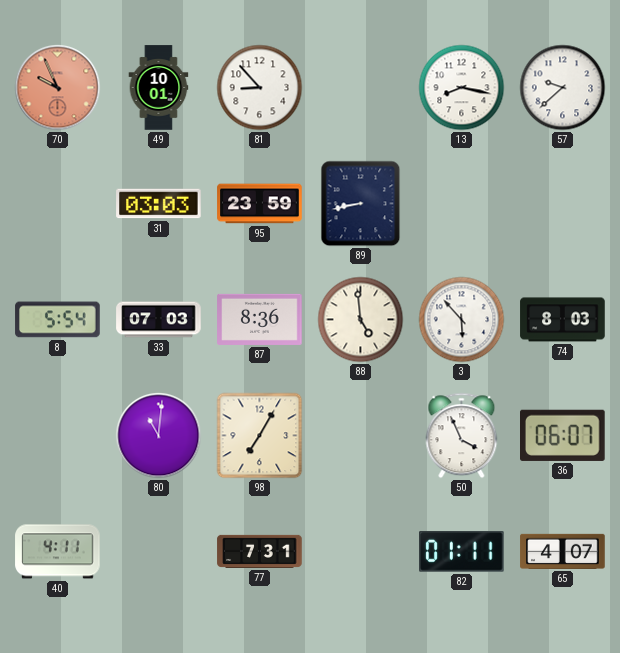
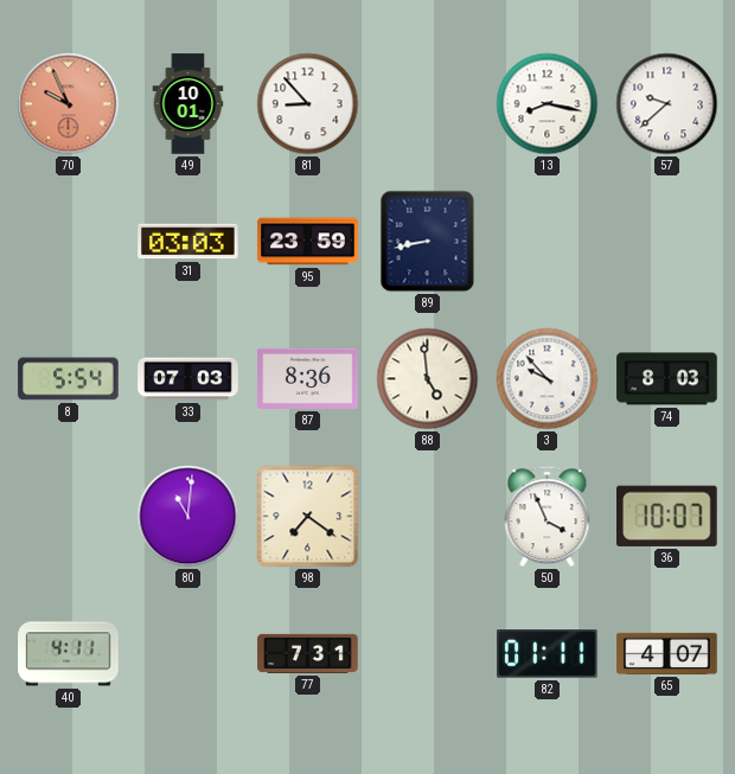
3: 5:53 -> 9:53
98: 7:05 -> 7:21
36: 06:07 -> 10:07
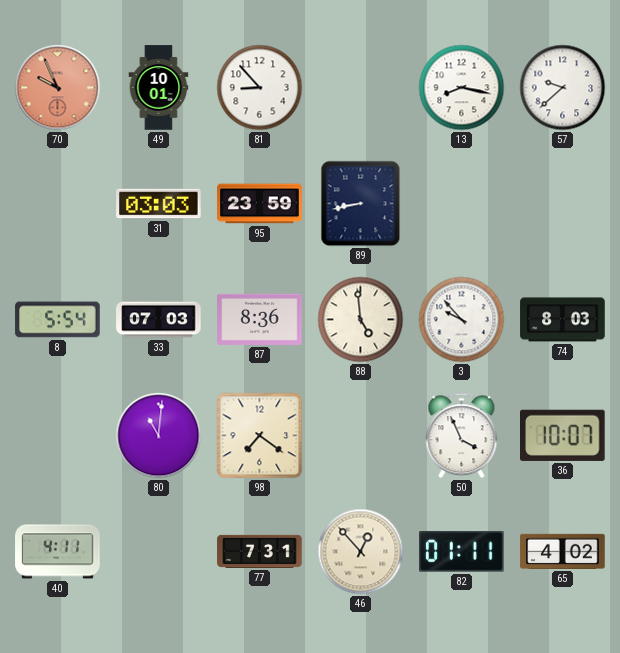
46: none -> 12:53
65: 4:07 -> 4:02
